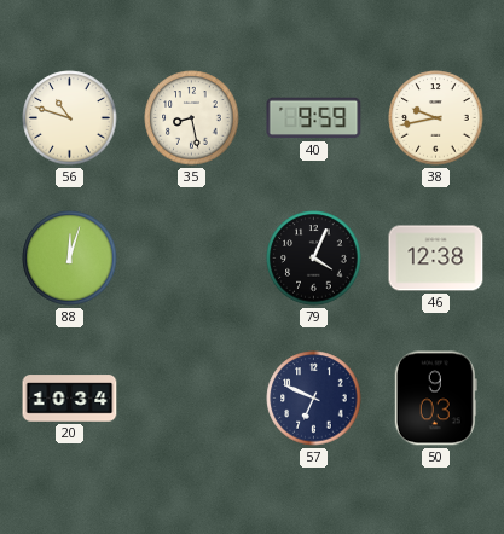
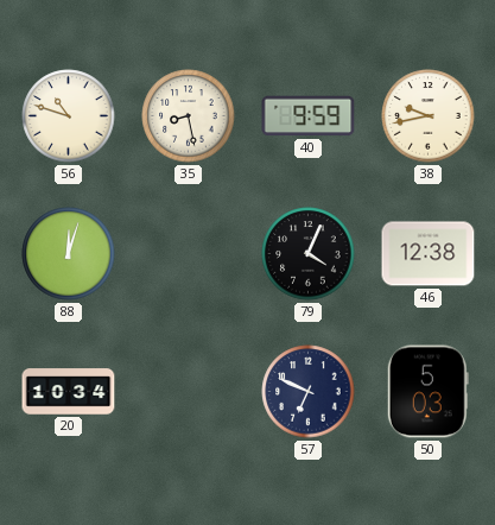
50: 9:03 -> 5:03
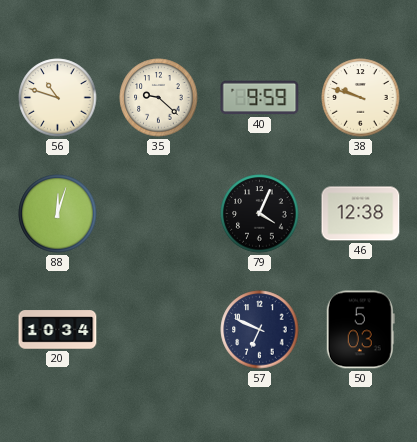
35: 8:28 -> 9:22
38: 9:43 -> 9:48
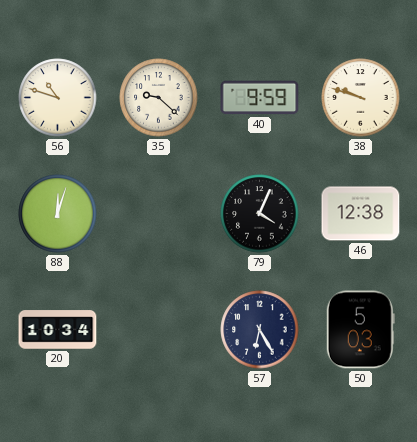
57: 6:49 -> 6:25
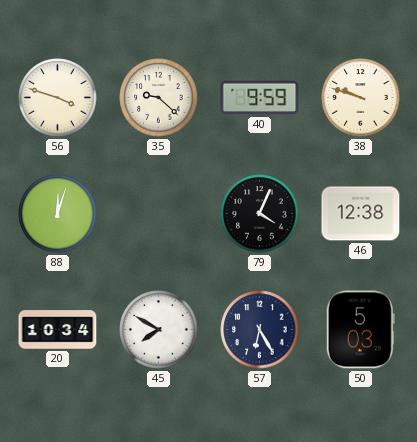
56: 10:48 -> 3:48
45: none -> 7:50
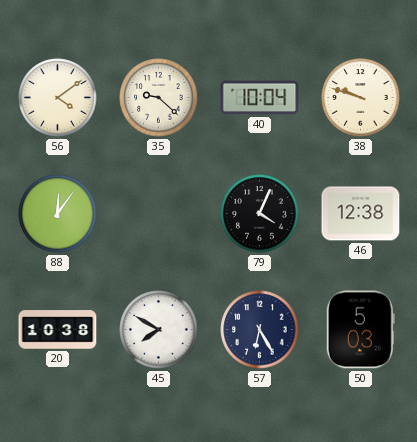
56: 3:48 -> 4:09
40: 9:59 -> 10:04
88: 12:03 -> 12:06
20: 10:34 -> 10:38
